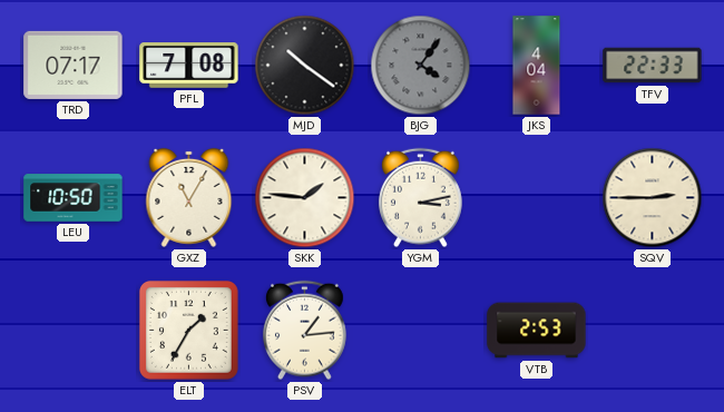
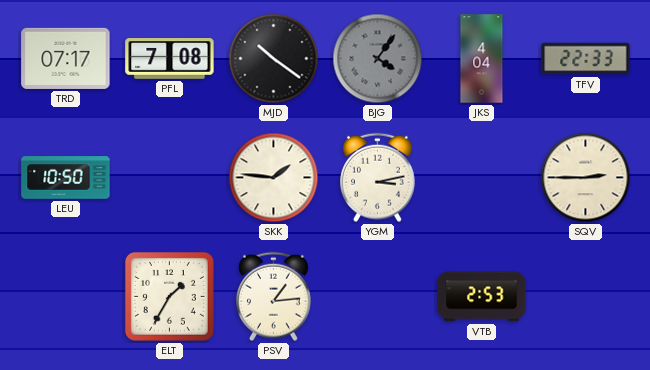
GXZ: 11:05 -> none
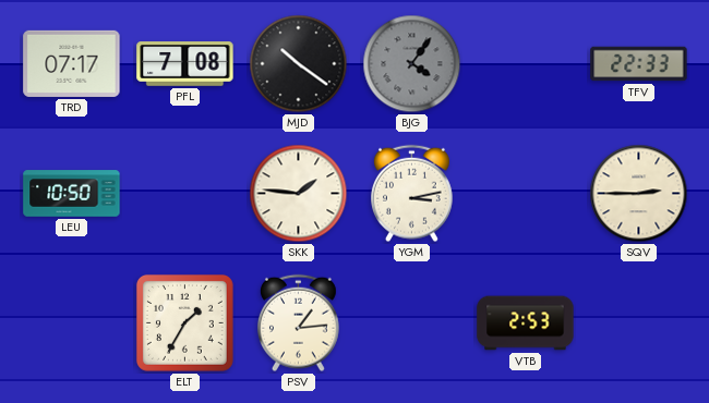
JKS: 4:04 -> none
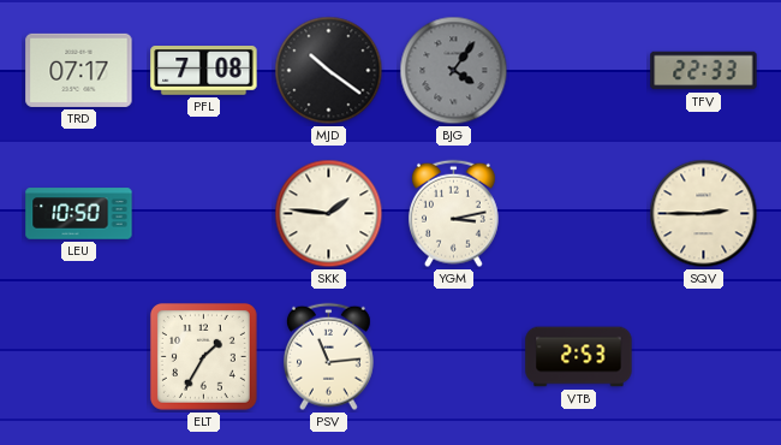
PSV: 1:14 -> 11:14
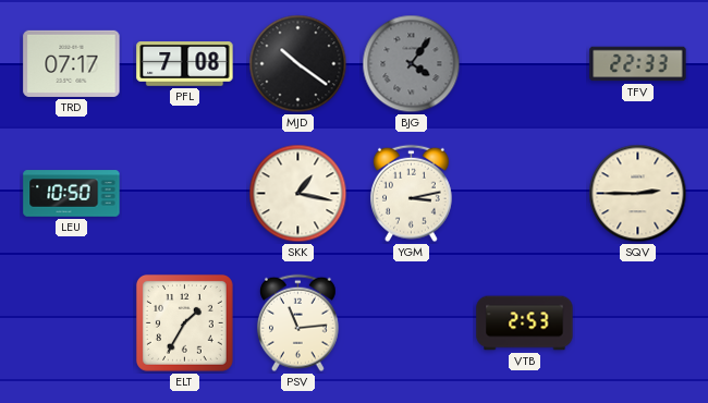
SKK: 1:46 -> 1:17
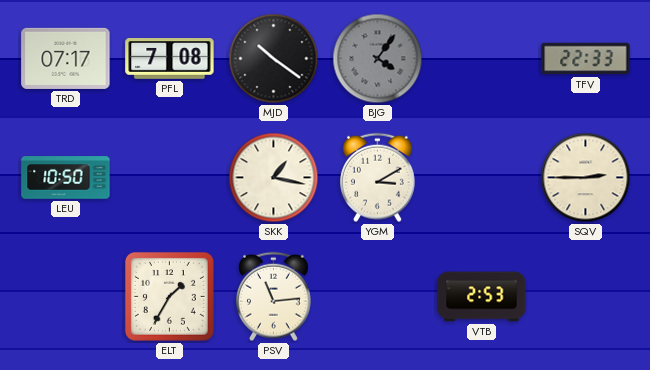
YGM: 3:13 -> 3:10
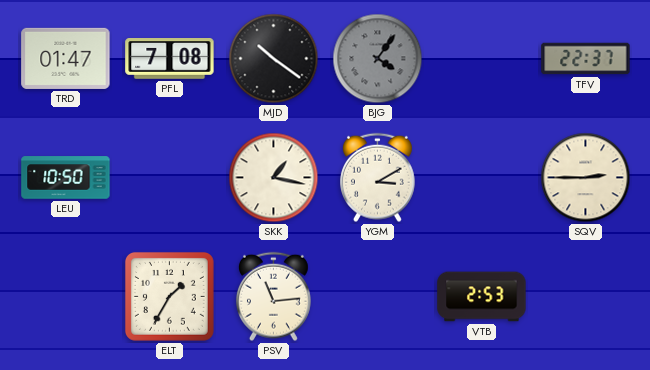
TRD: 07:17 -> 01:47
TFV: 22:33 -> 22:37
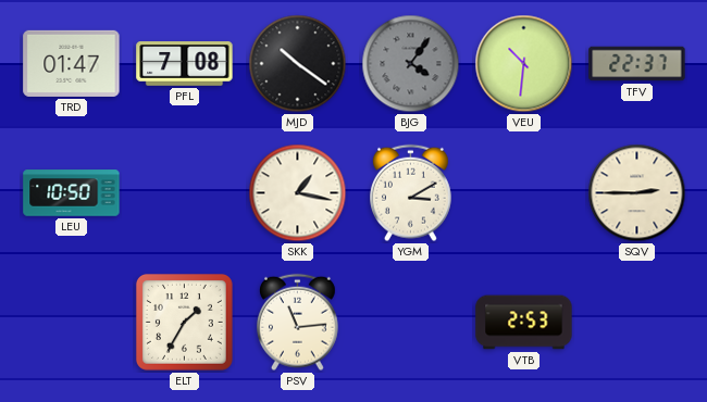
VEU: none -> 10:31
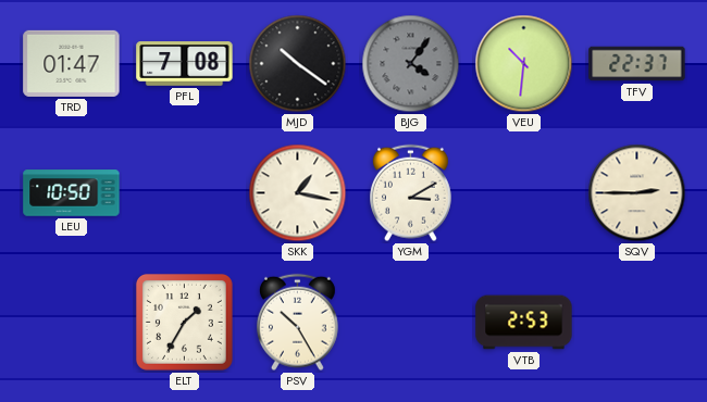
PSV: 11:14 -> 10:25
